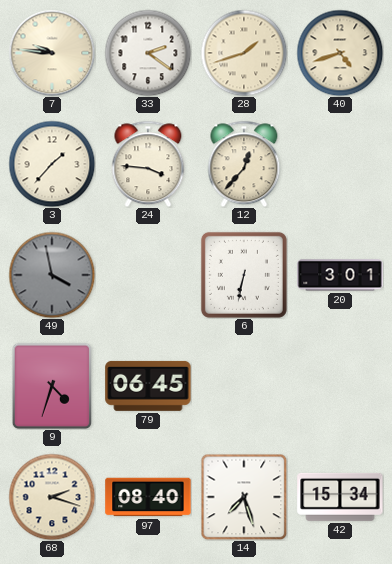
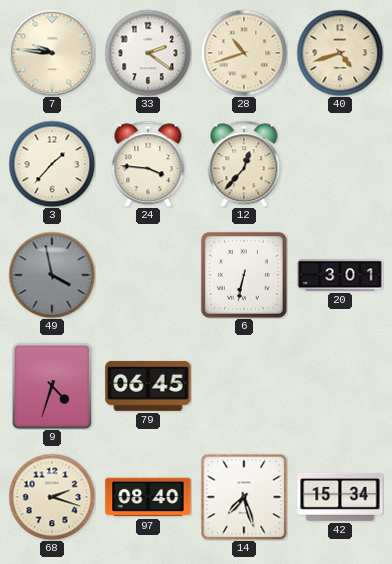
28: 1:42 -> 10:42
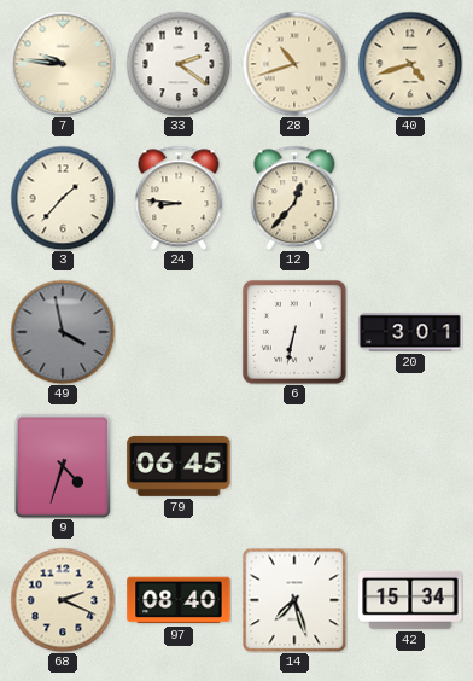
24: 3:46 -> 8:46
68: 2:18 -> 2:19
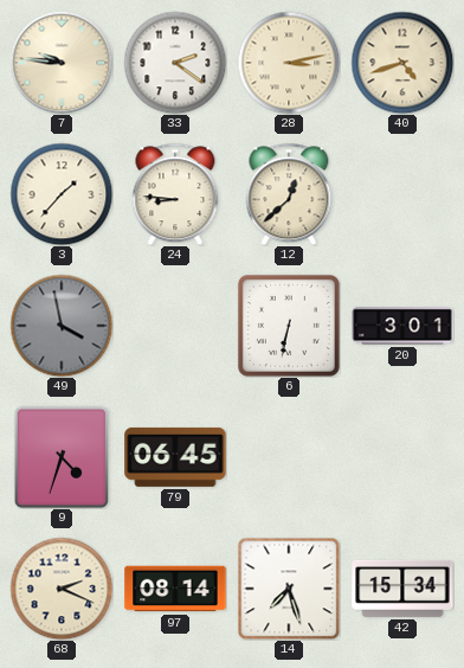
28: 10:42 -> 3:13
12: 12:37 -> 12:38
97: 08:40 -> 08:14
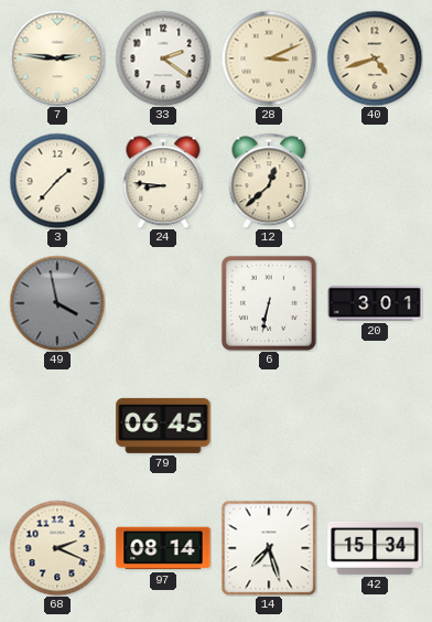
7: 9:46 -> 2:46
28: 3:13 -> 3:11
9: 4:33 -> none
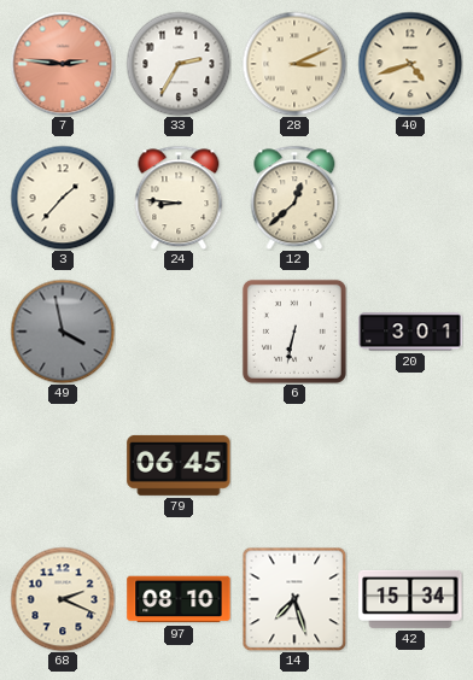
7 dial: cream -> salmon
33: 2:21 -> 2:35
97: 08:14 -> 08:10
